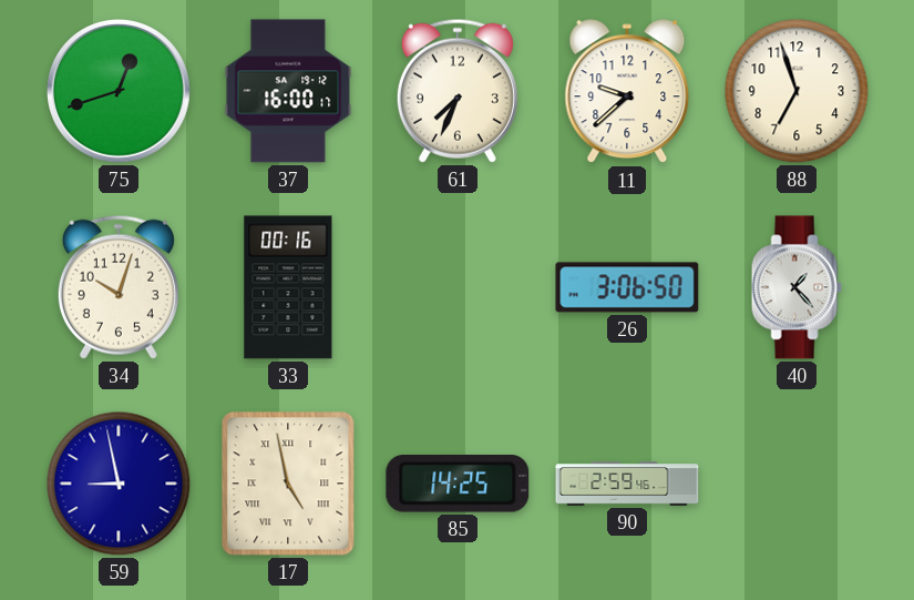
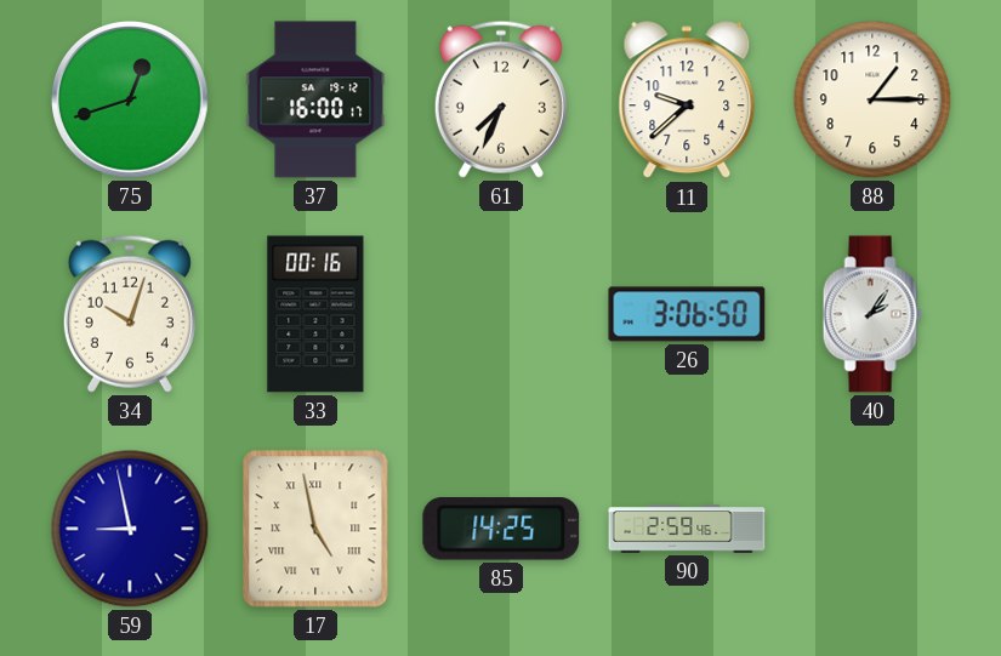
88: 6:57 -> 1:15
40: 1:23 -> 2:06
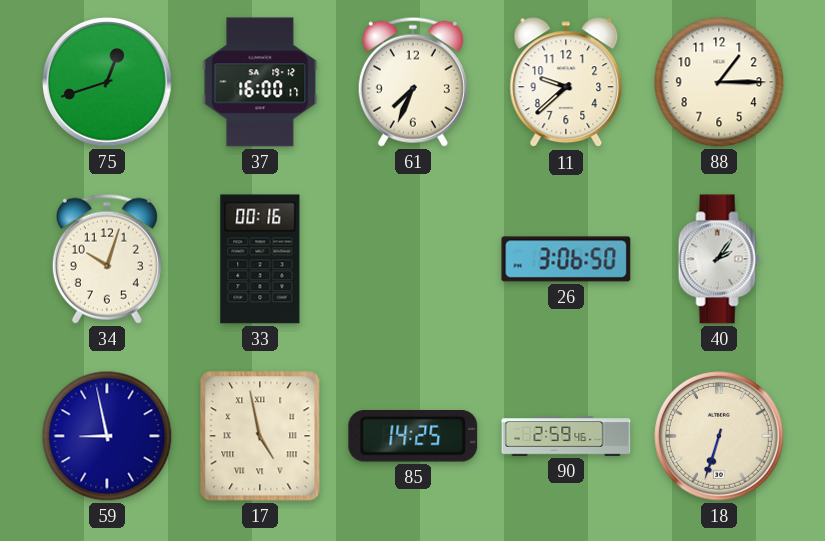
18: none -> 6:33
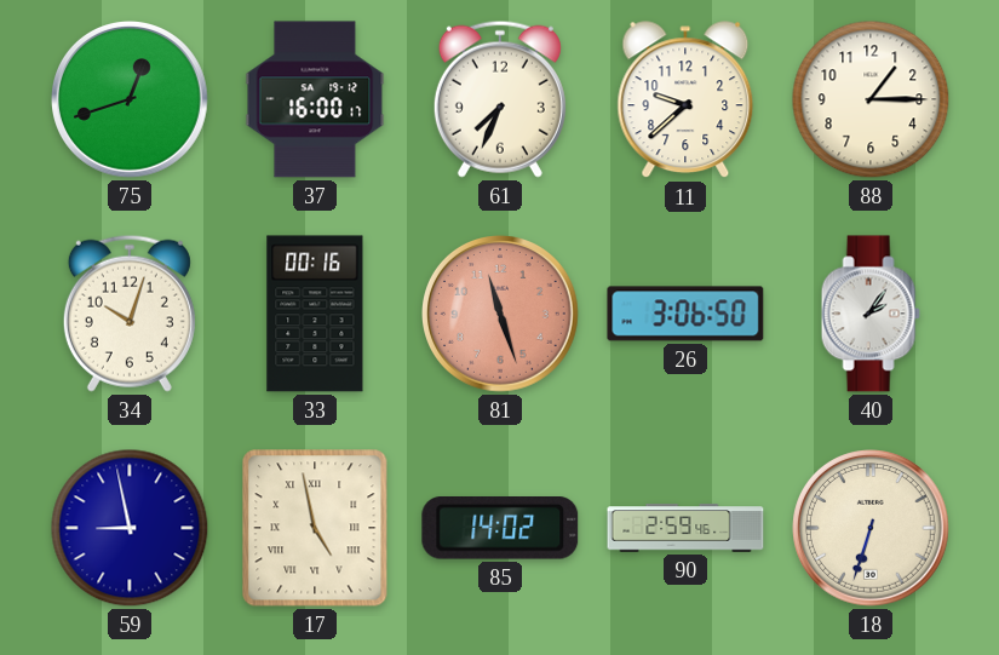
81: none -> 11:27
85: 14:25 -> 14:02
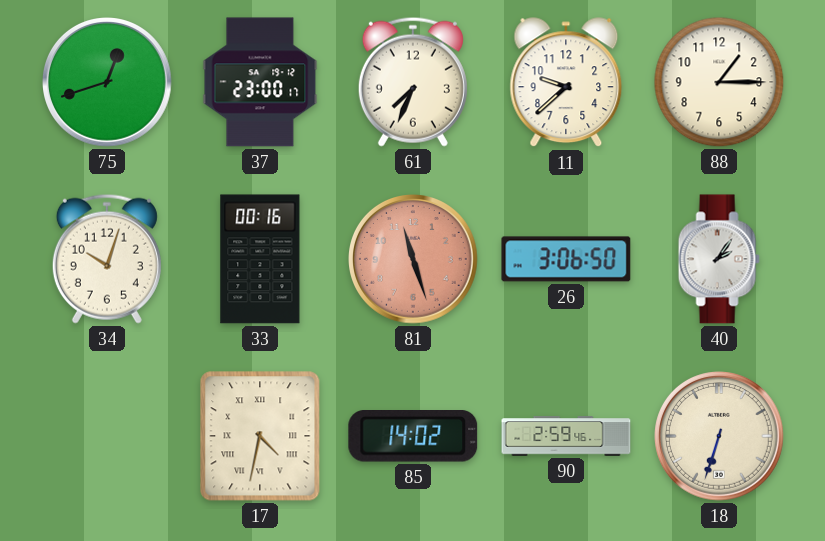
37: 16:00 -> 23:00
59: 8:58 -> none
17: 4:58 -> 4:32
